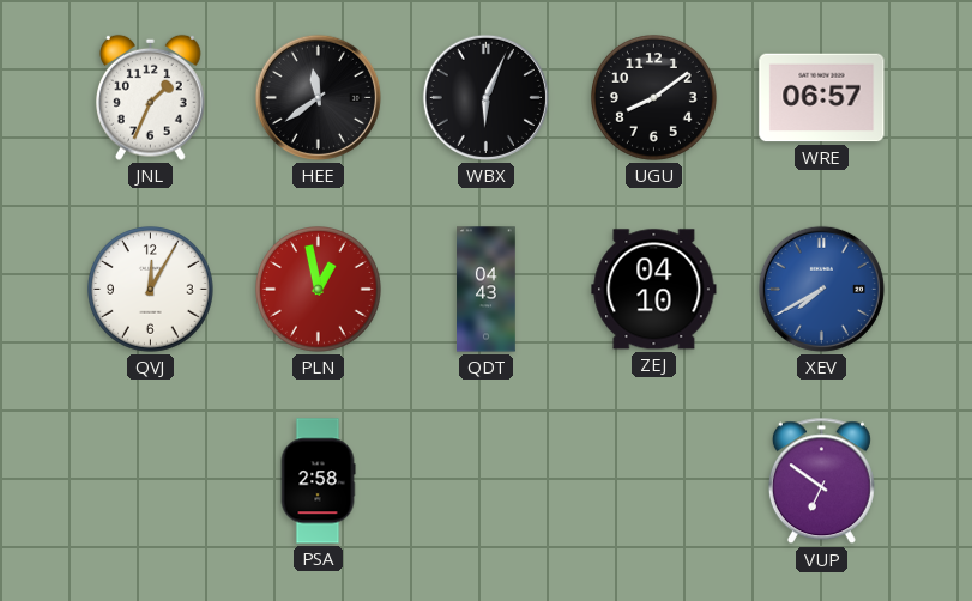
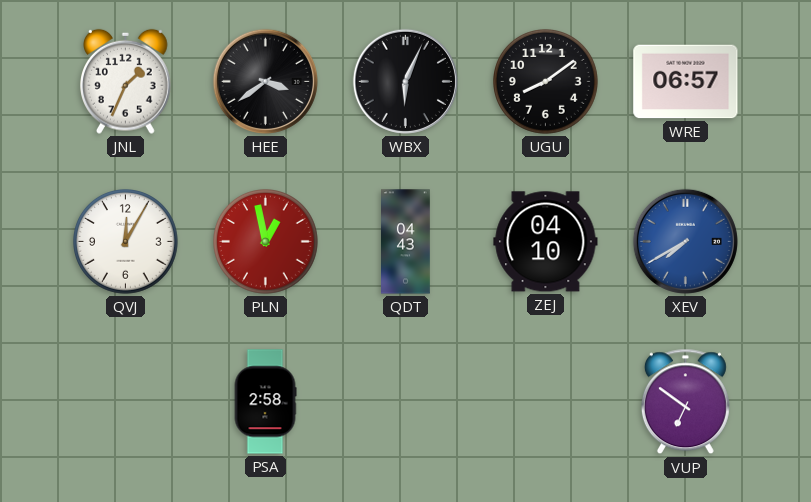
HEE: 11:39 -> 3:39
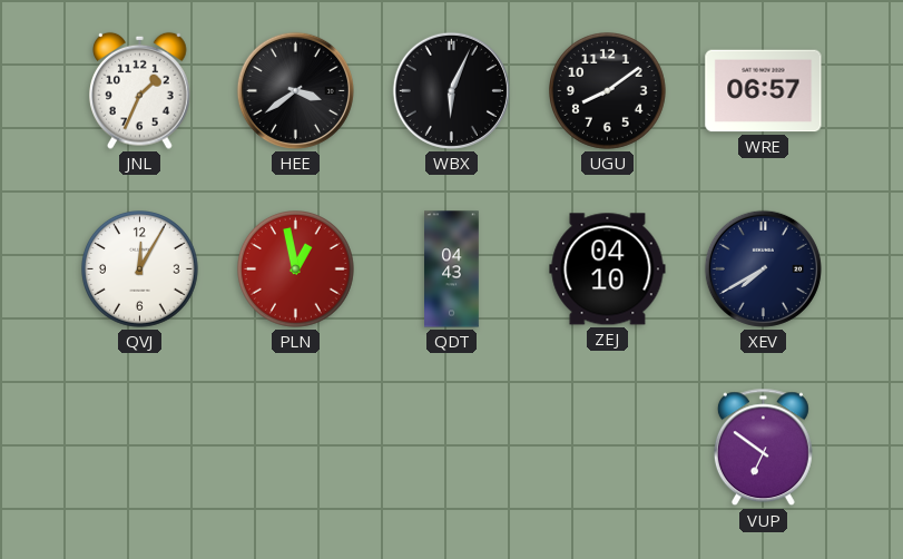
XEV dial: blue -> navy
PSA: 2:58 -> none
